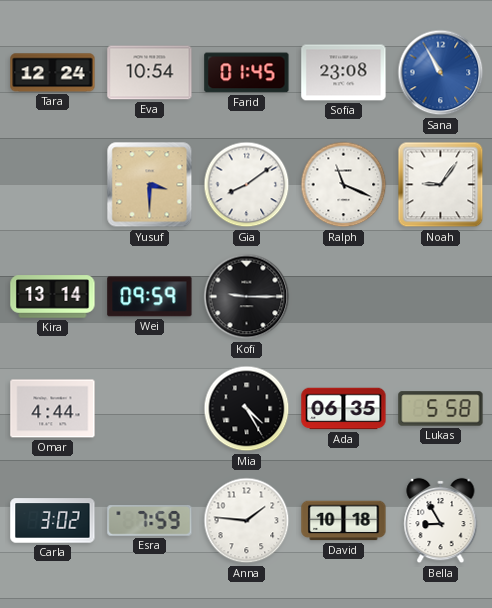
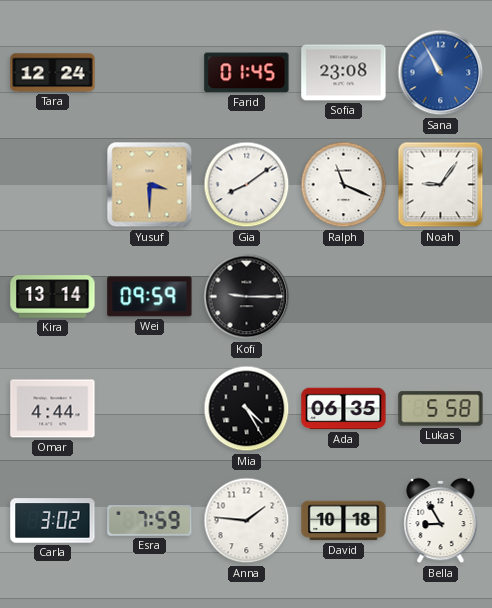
Eva: 10:54 -> none
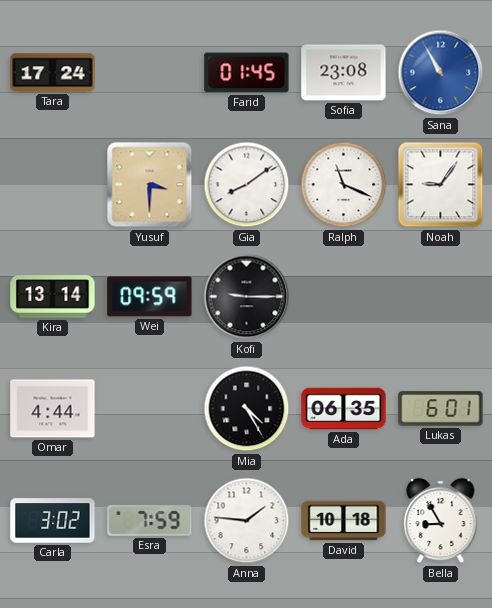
Tara: 12:24 -> 17:24
Lukas: 5:58 -> 6:01
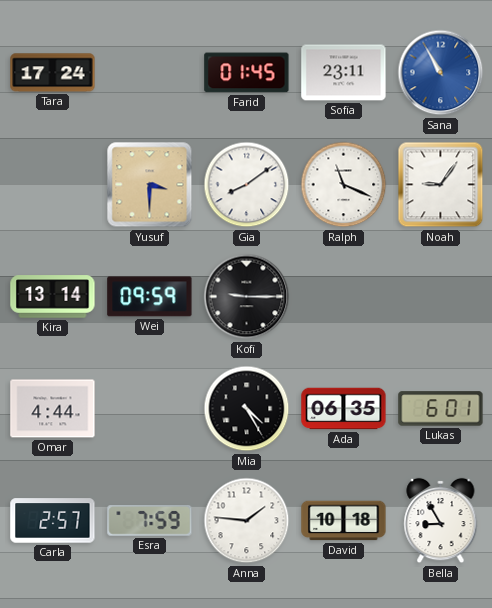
Sofia: 23:08 -> 23:11
Carla: 3:02 -> 2:57
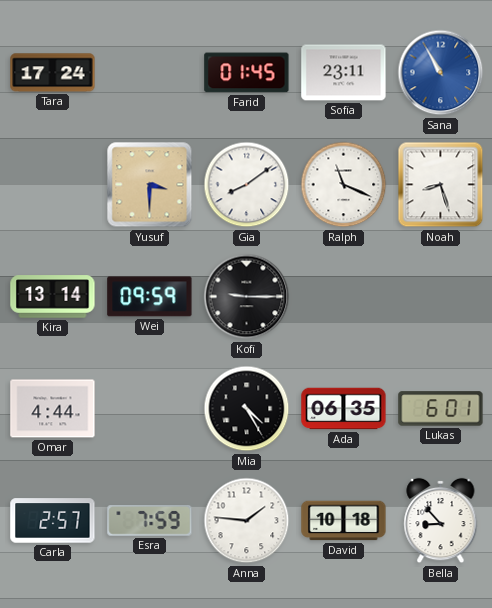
Noah: 9:06 -> 8:27
Bella: 8:55 -> 8:53
